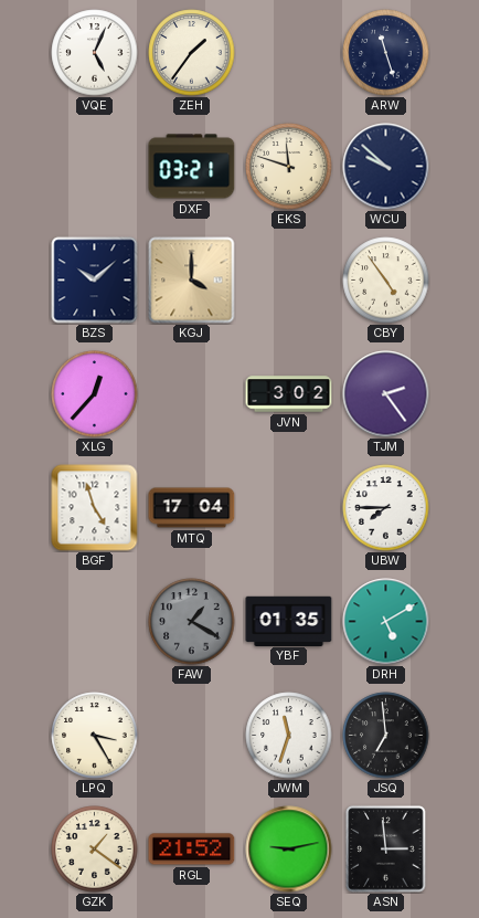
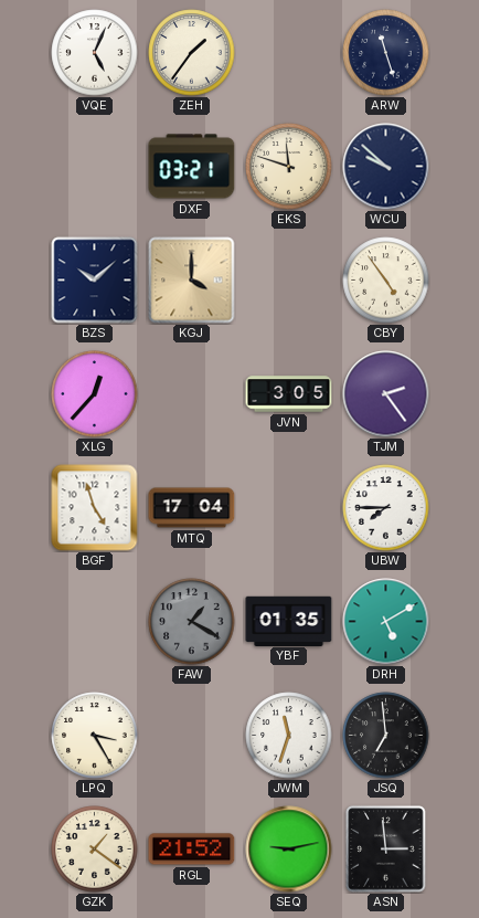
JVN: 3:02 -> 3:05
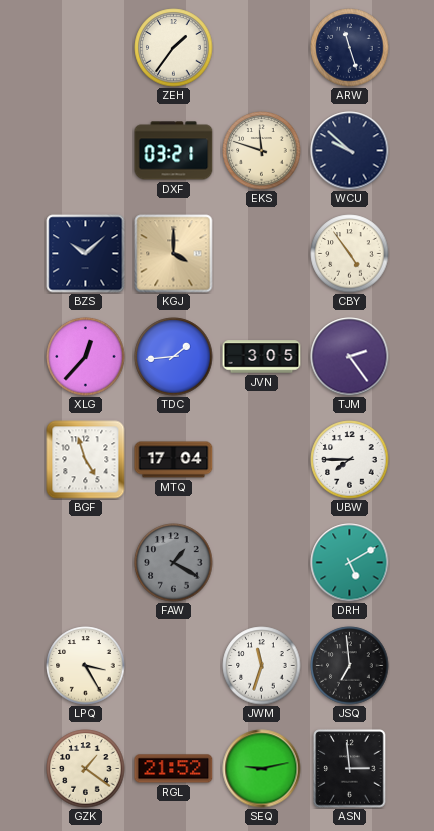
VQE: 5:04 -> none
TDC: none -> 1:44
YBF: 01:35 -> none
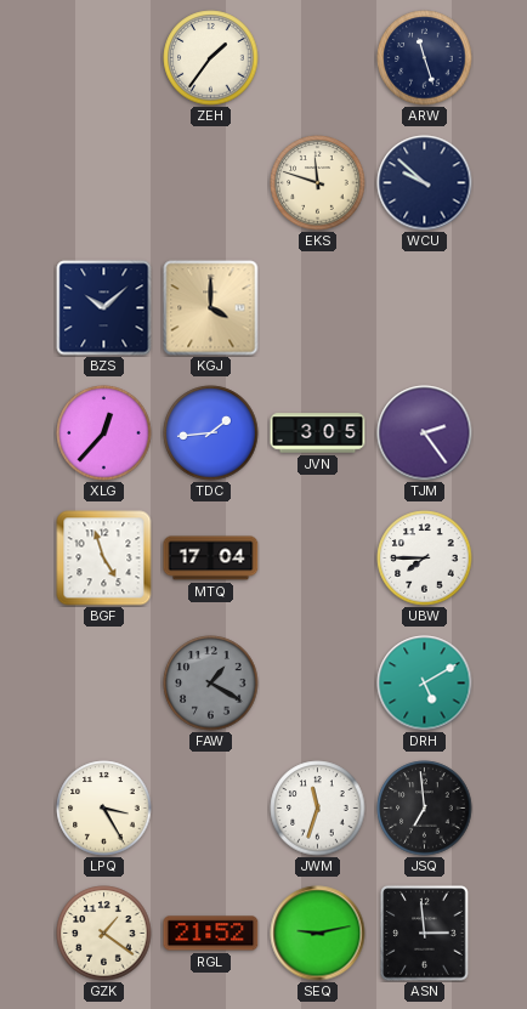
DXF: 03:21 -> none
CBY: 4:54 -> none
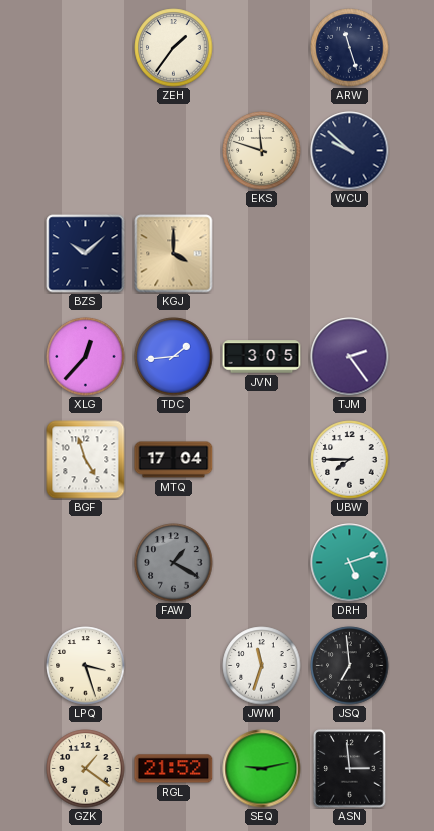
DRH: 5:10 -> 5:12
LPQ: 3:25 -> 3:27
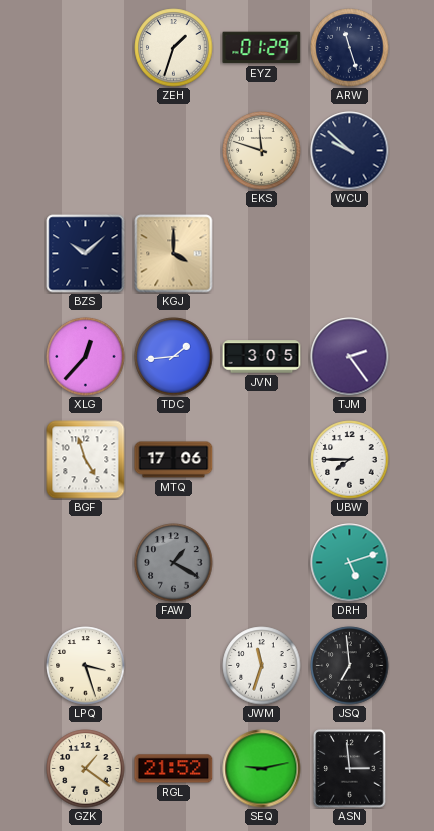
ZEH: 1:36 -> 1:33
EYZ: none -> 01:29
MTQ: 17:04 -> 17:06
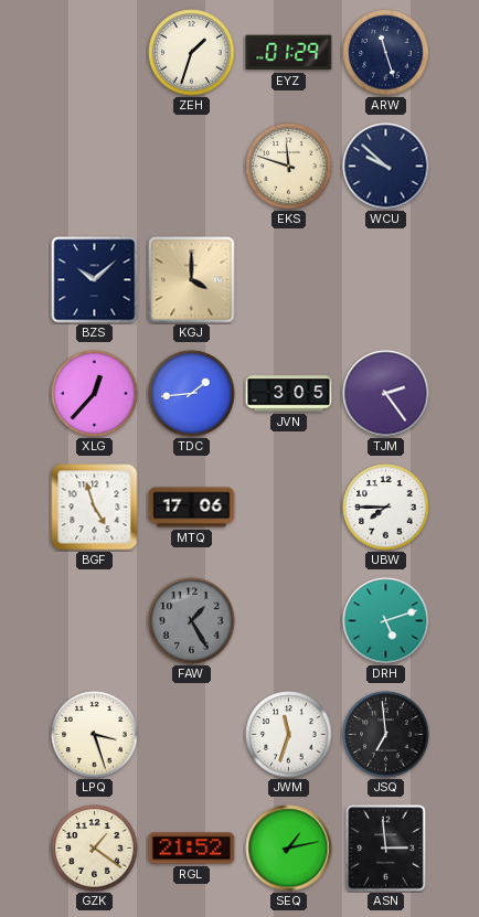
FAW: 1:20 -> 1:25
SEQ: 9:13 -> 1:13
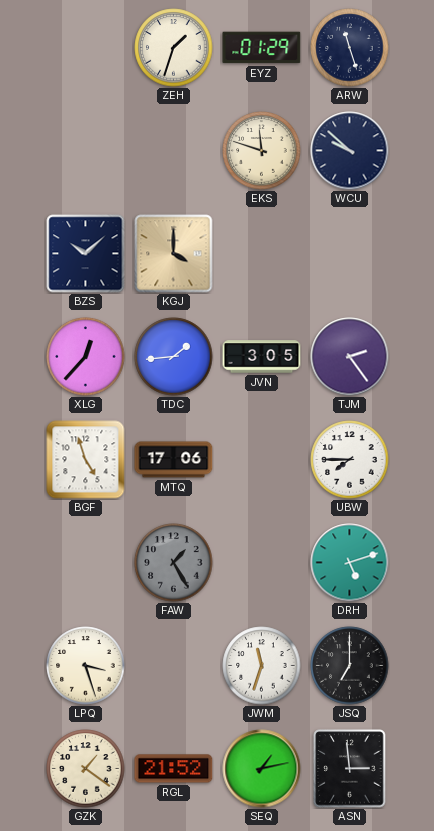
JSQ: 6:59 -> 7:00
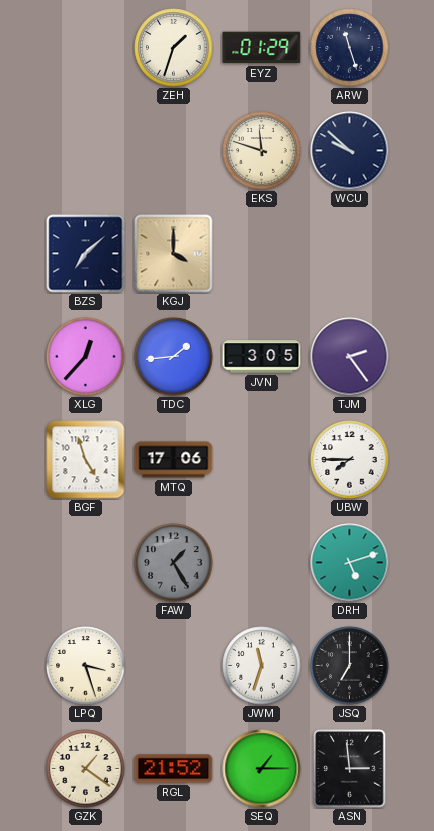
BZS: 10:08 -> 7:08
SEQ: 1:13 -> 1:15
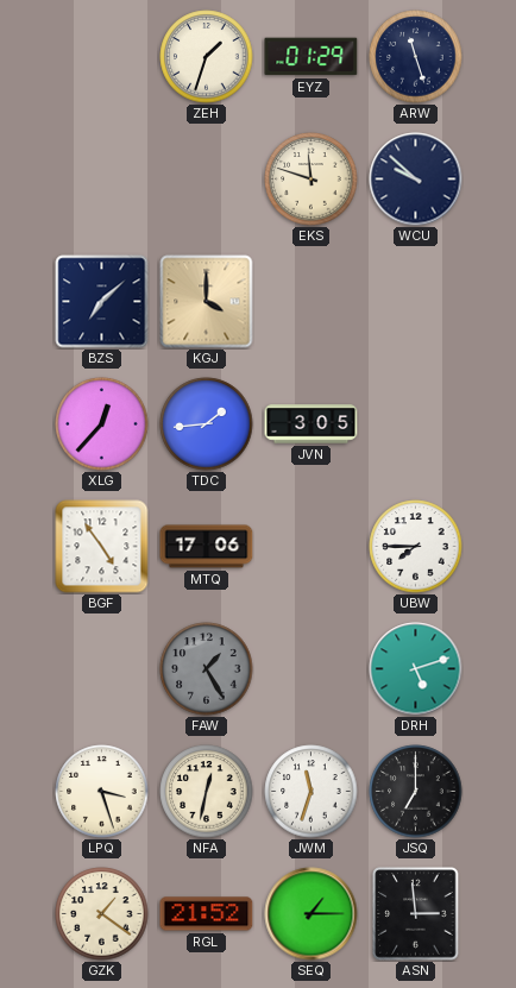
TJM: 2:24 -> none
BGF: 4:57 -> 4:54
NFA: none -> 12:32
